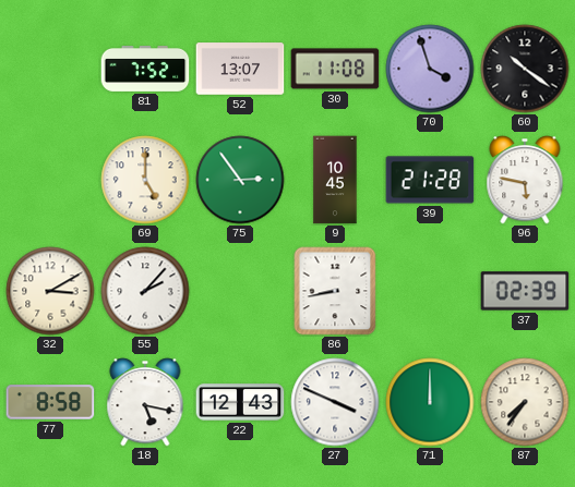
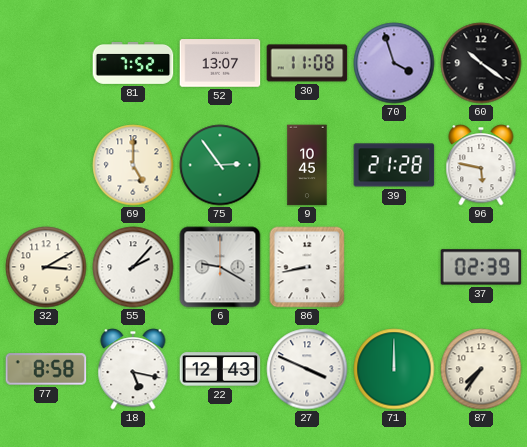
6: none -> 9:20
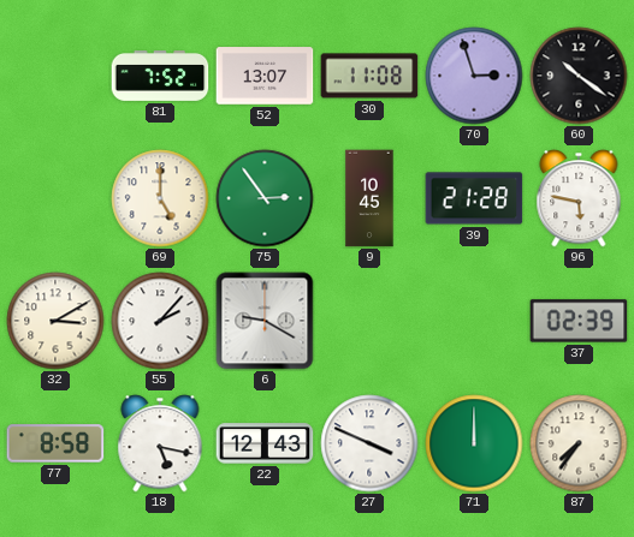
70: 3:57 -> 2:57
86: 8:43 -> none
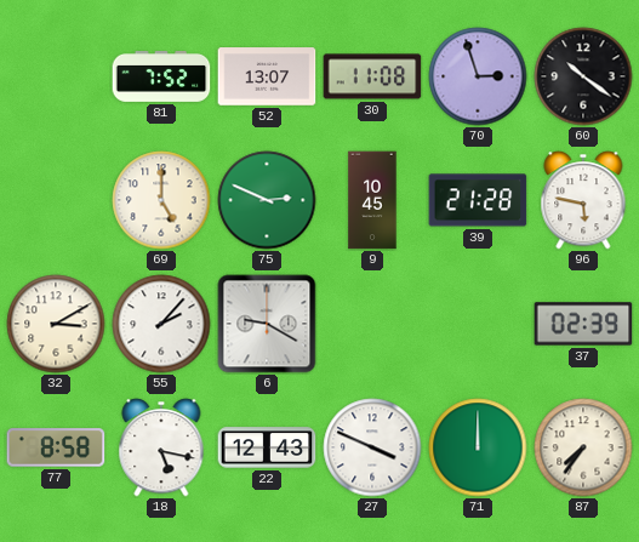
75: 2:54 -> 2:49
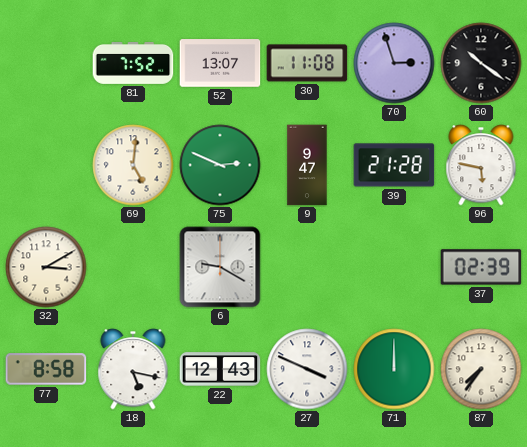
69: 5:00 -> 5:01
9: 10:45 -> 9:47
55: 2:07 -> none
